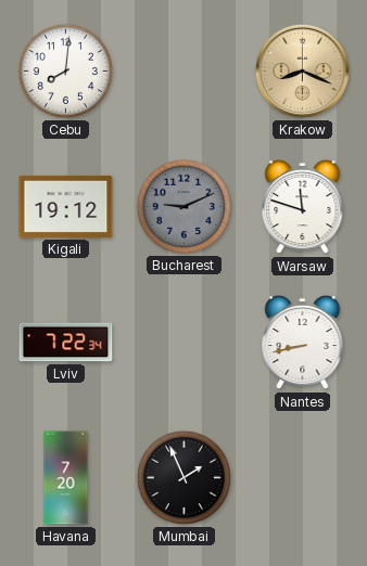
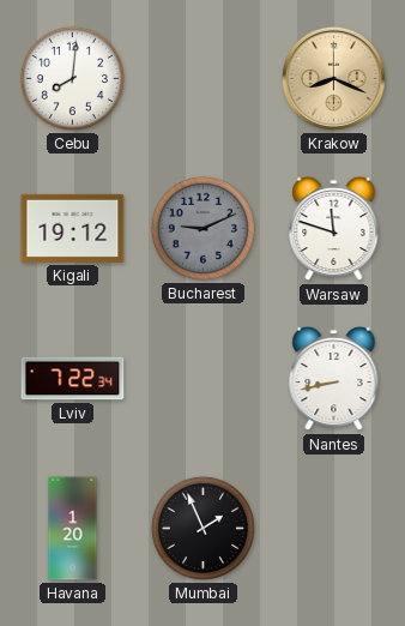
Havana: 7:20 -> 1:20
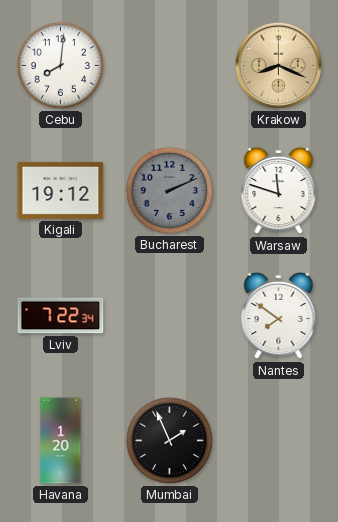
Bucharest: 9:11 -> 2:11
Nantes: 8:43 -> 7:51
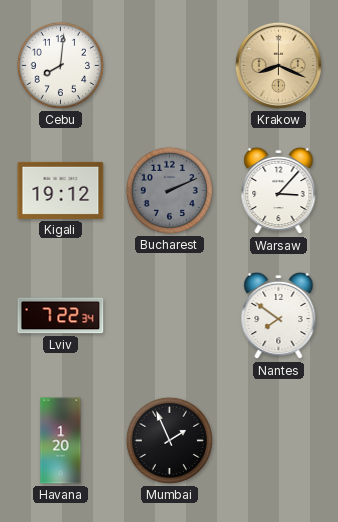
Warsaw: 11:48 -> 3:07
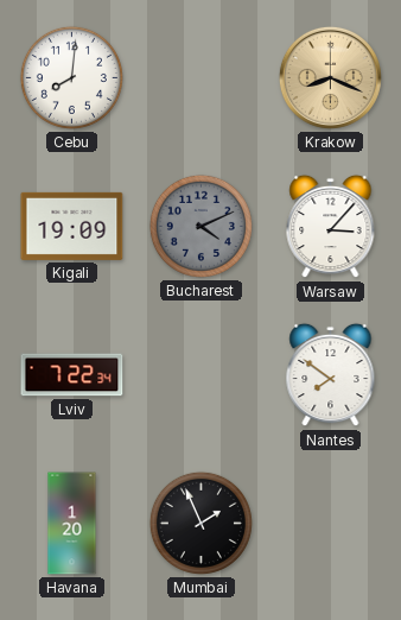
Kigali: 19:12 -> 19:09
Bucharest: 2:11 -> 4:11
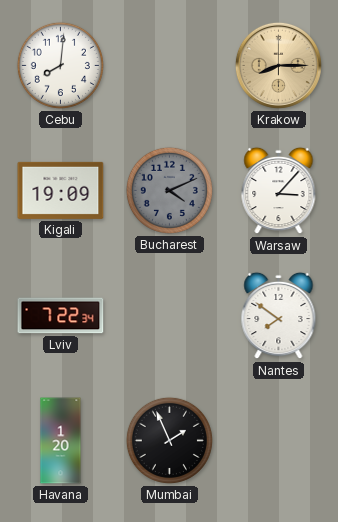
Krakow: 8:19 -> 8:15
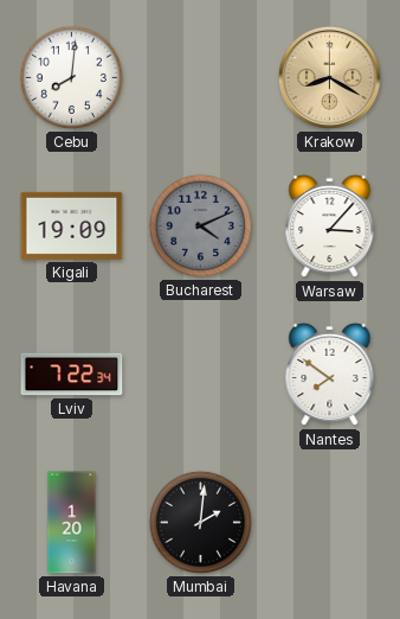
Krakow: 8:15 -> 8:20
Mumbai: 1:56 -> 2:01
